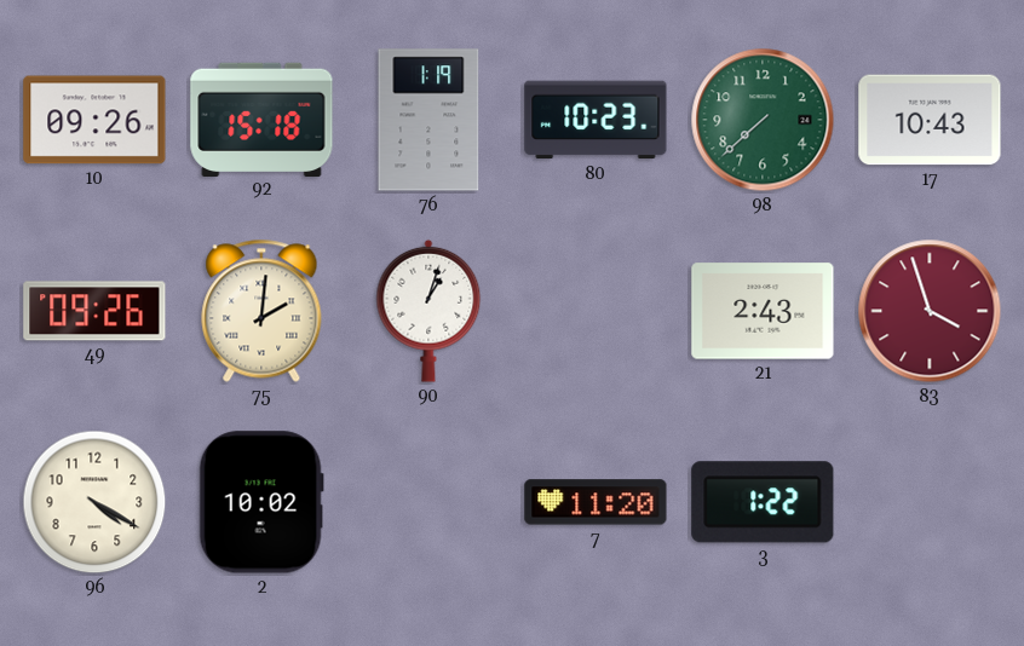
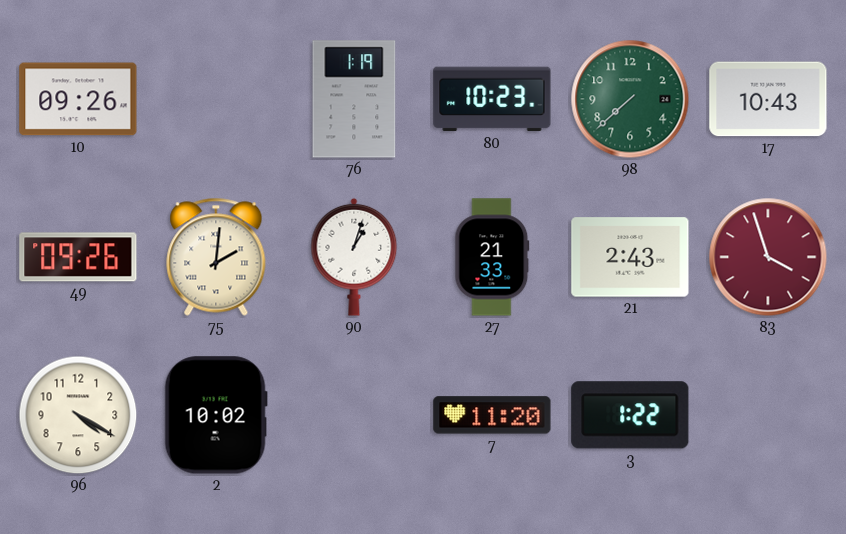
92: 15:18 -> none
27: none -> 21:33
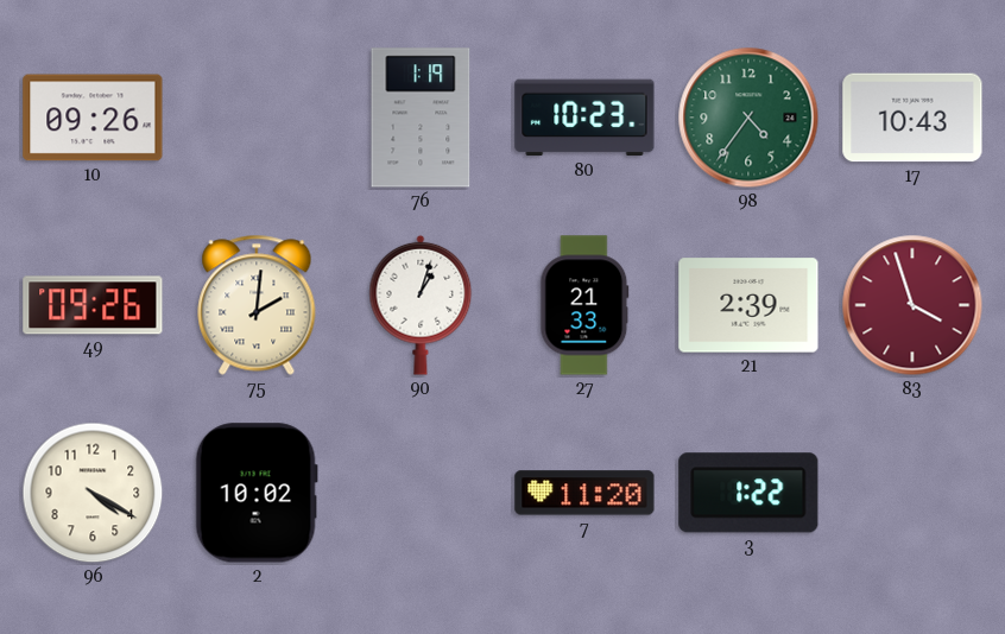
98: 7:38 -> 4:36
21: 2:43 -> 2:39
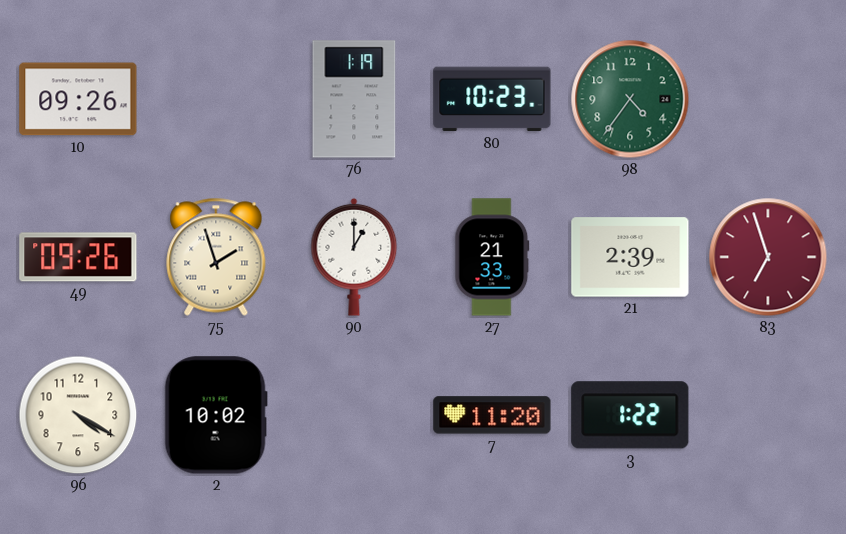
17: 10:43 -> none
75: 2:01 -> 1:57
90: 1:03 -> 1:00
83: 3:57 -> 6:57
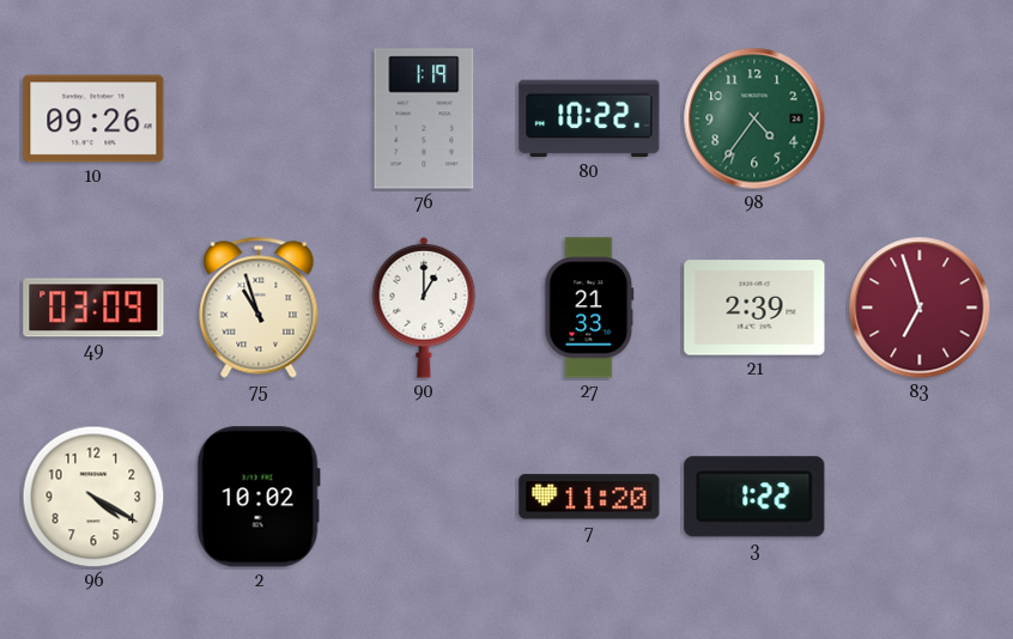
80: 10:23 -> 10:22
49: 09:26 -> 03:09
75: 1:57 -> 10:57
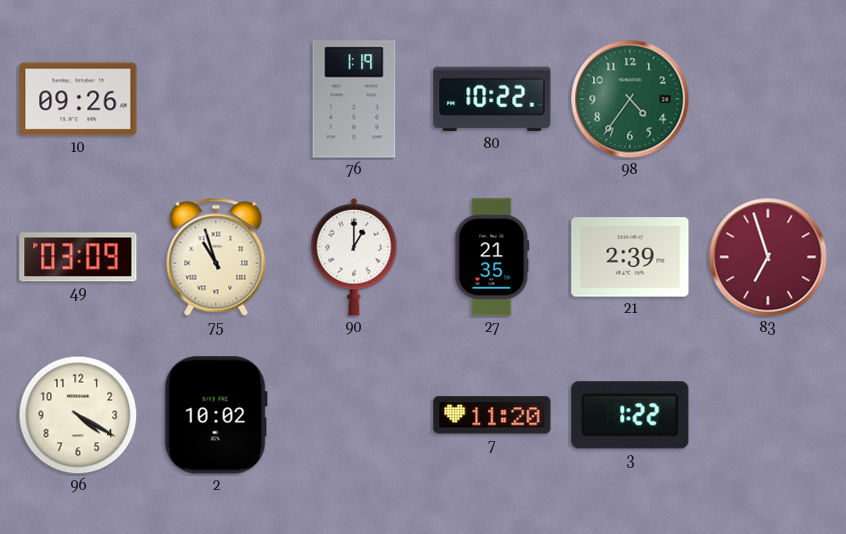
27: 21:33 -> 21:35
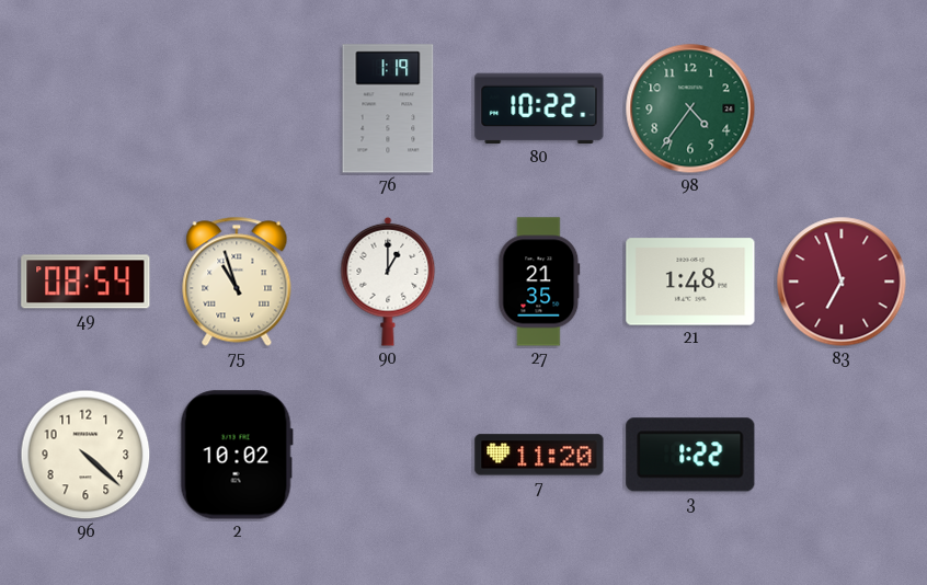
10: 09:26 -> none
49: 03:09 -> 08:54
21: 2:39 -> 1:48
96: 4:20 -> 4:22
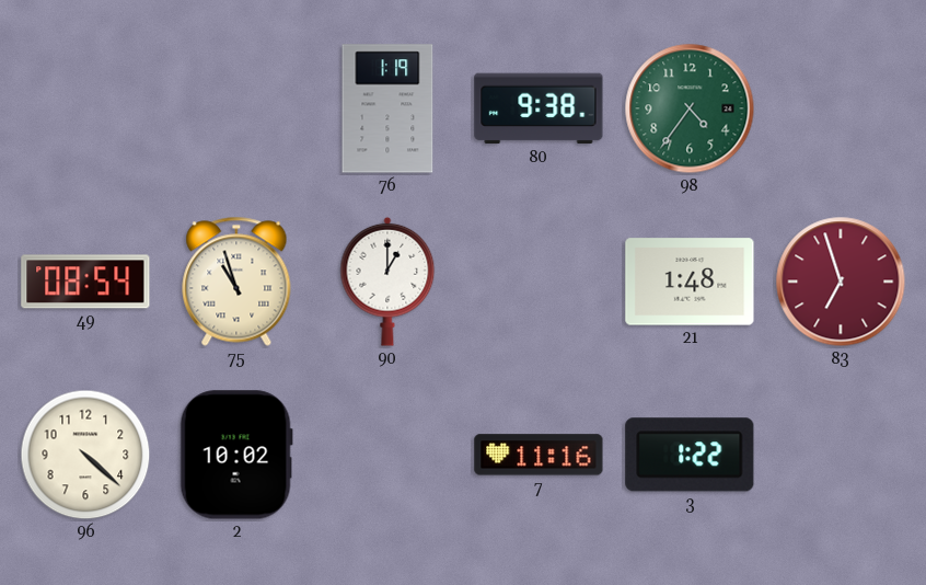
80: 10:22 -> 9:38
27: 21:35 -> none
7: 11:20 -> 11:16
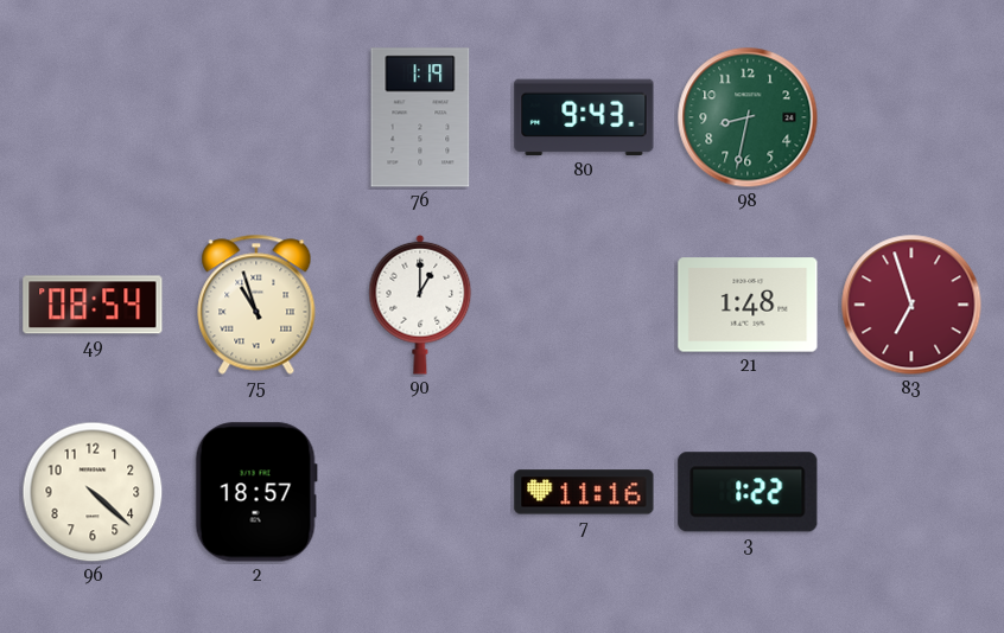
80: 9:38 -> 9:43
98: 4:36 -> 8:32
2: 10:02 -> 18:57
